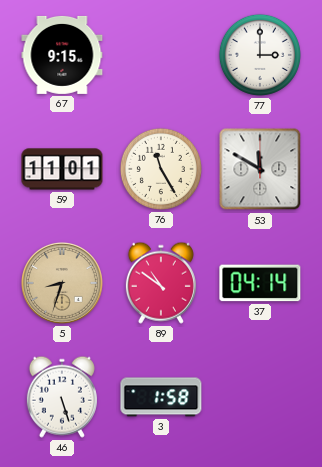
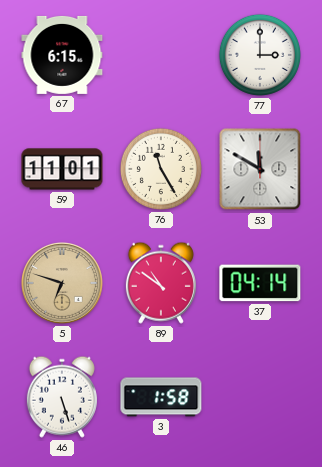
67: 9:15 -> 6:15
5: 8:33 -> 6:48
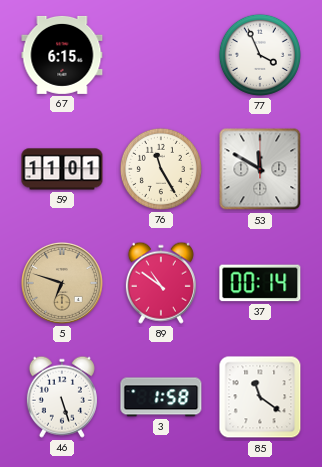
77: 3:00 -> 3:56
37: 04:14 -> 00:14
85: none -> 11:21
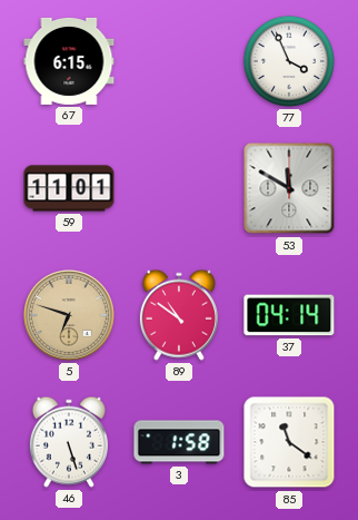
76: 11:25 -> none
37: 00:14 -> 04:14
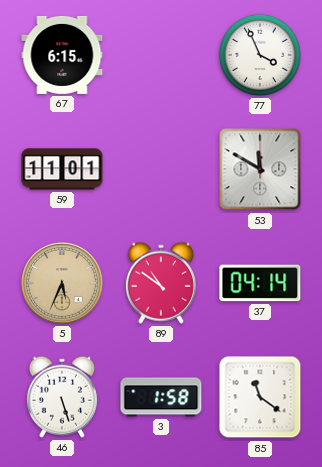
5: 6:48 -> 5:34
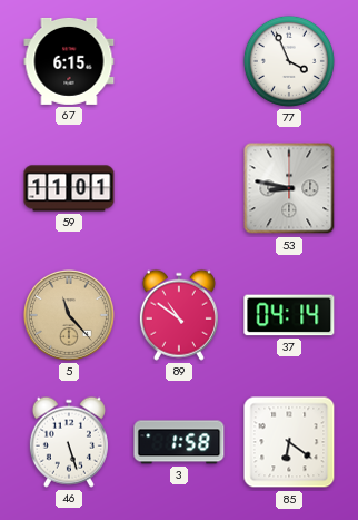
53: 11:50 -> 8:47
5: 5:34 -> 11:23
85: 11:21 -> 6:21
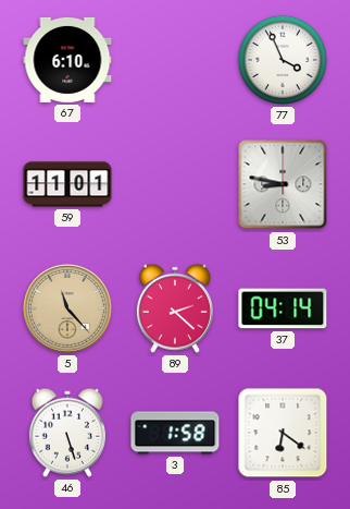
67: 6:15 -> 6:10
89: 10:51 -> 2:22
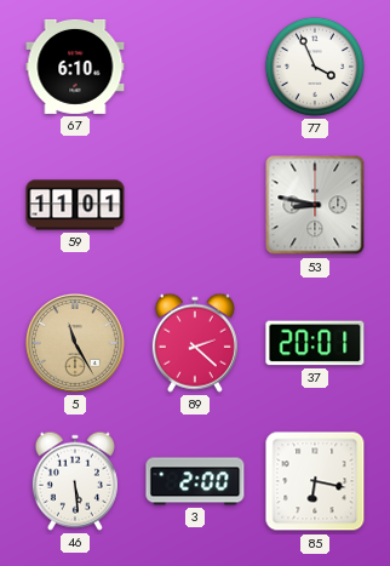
5: 11:23 -> 11:25
37: 04:14 -> 20:01
46: 5:27 -> 5:29
3: 1:58 -> 2:00
85: 6:21 -> 6:17
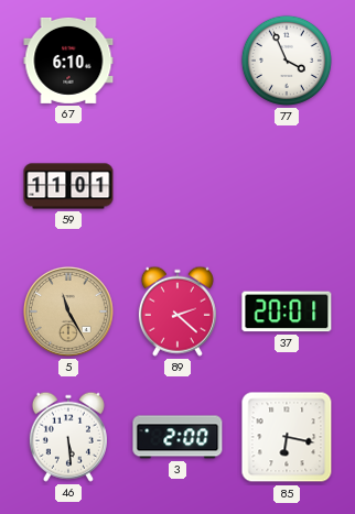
53: 8:47 -> none
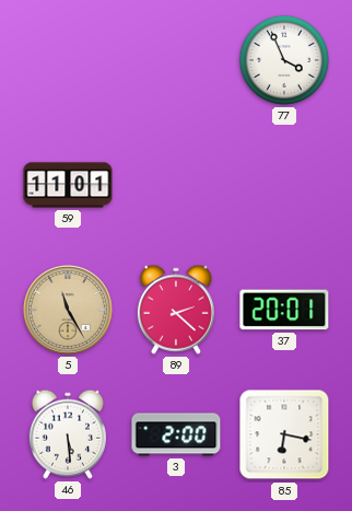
67: 6:10 -> none
